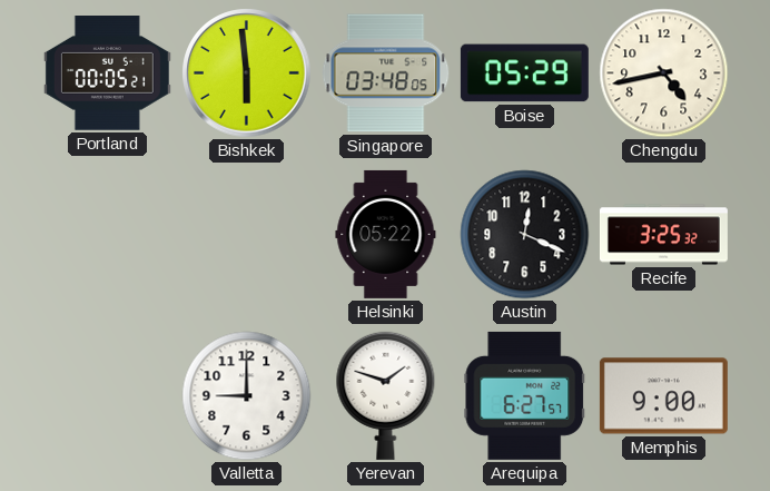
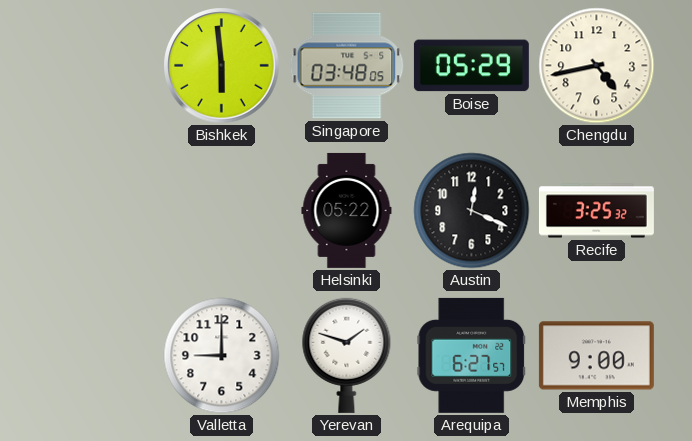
Portland: 00:05 -> none
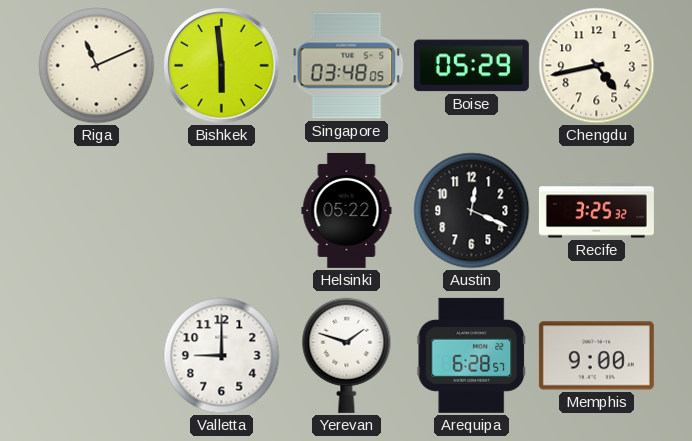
Riga: none -> 11:11
Arequipa: 6:27 -> 6:28
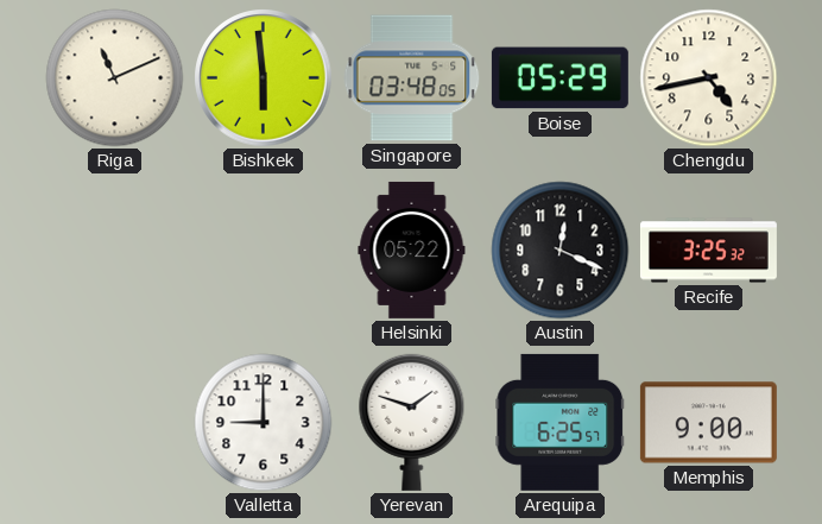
Arequipa: 6:28 -> 6:25
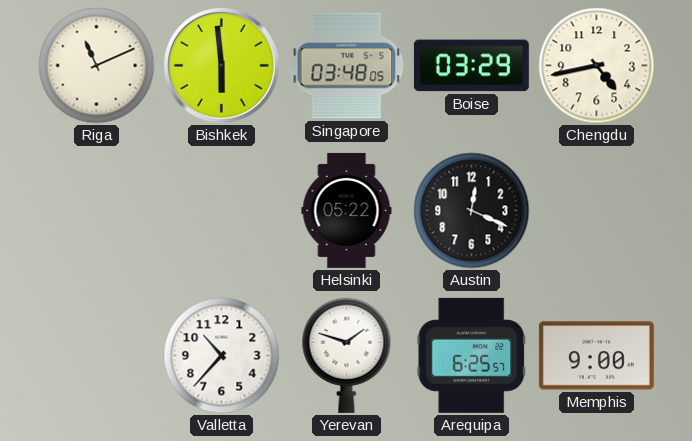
Boise: 05:29 -> 03:29
Recife: 3:25 -> none
Valletta: 9:00 -> 10:37
